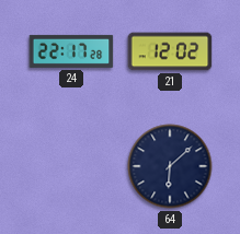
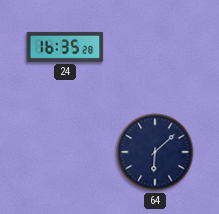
24: 22:17 -> 16:35
21: 12:02 -> none
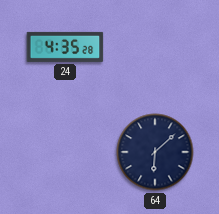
24: 16:35 -> 4:35
